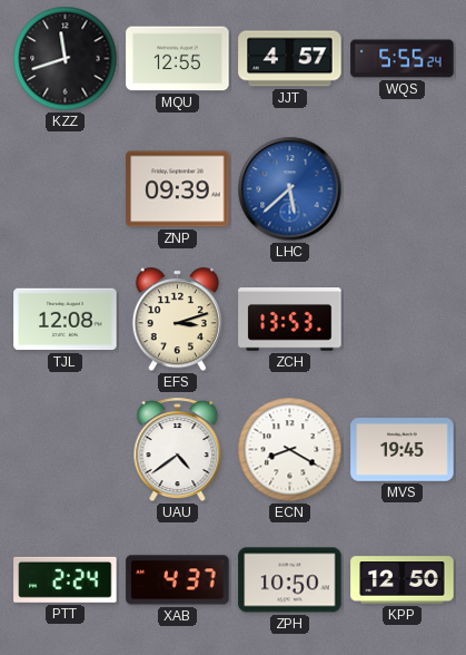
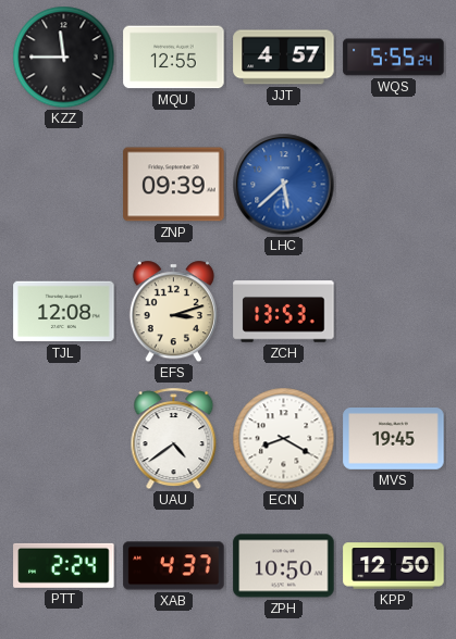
KZZ: 11:42 -> 11:45
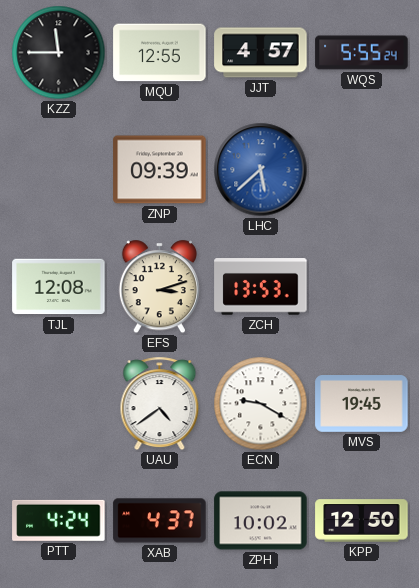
ECN: 8:20 -> 9:20
PTT: 2:24 -> 4:24
ZPH: 10:50 -> 10:02
